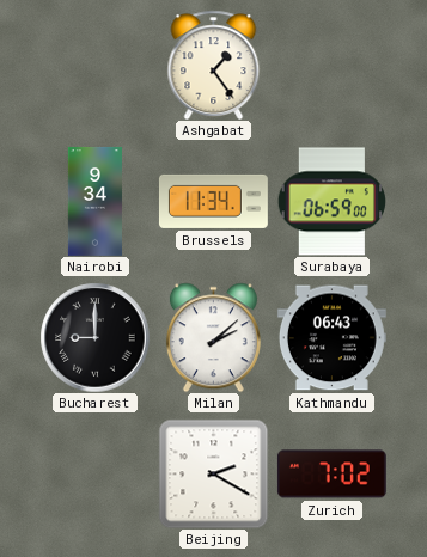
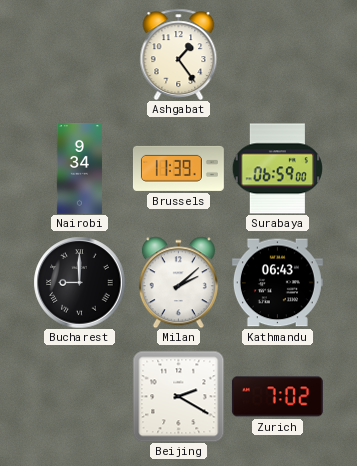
Brussels: 11:34 -> 11:39
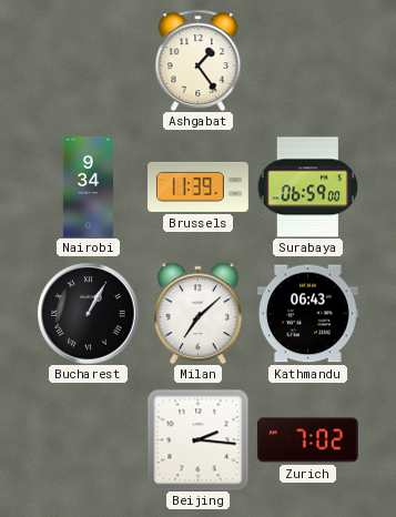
Bucharest: 9:00 -> 1:05
Milan: 2:08 -> 7:08
Beijing: 2:20 -> 2:16
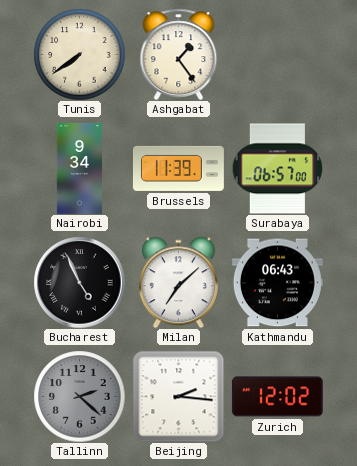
Tunis: none -> 7:39
Surabaya: 06:59 -> 06:57
Bucharest: 1:05 -> 4:56
Tallinn: none -> 2:22
Zurich: 7:02 -> 12:02
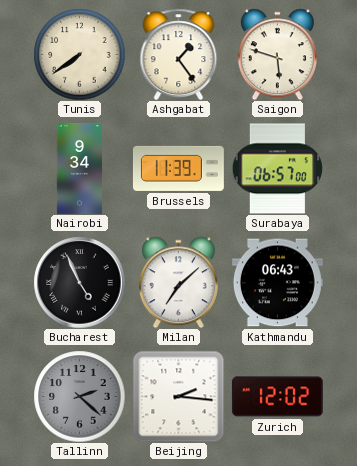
Saigon: none -> 5:48
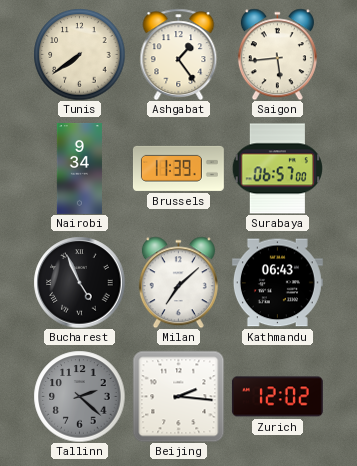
Saigon: 5:48 -> 5:44
